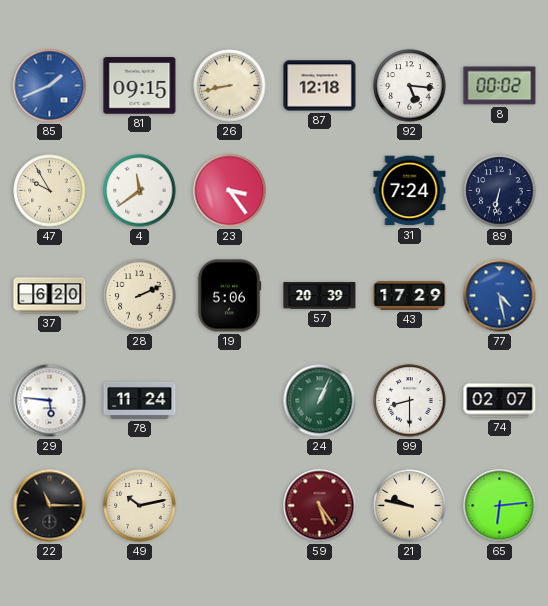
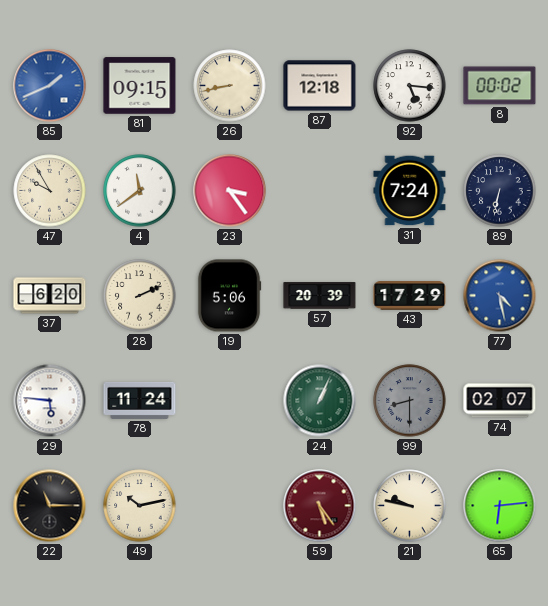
99 dial: white -> grey
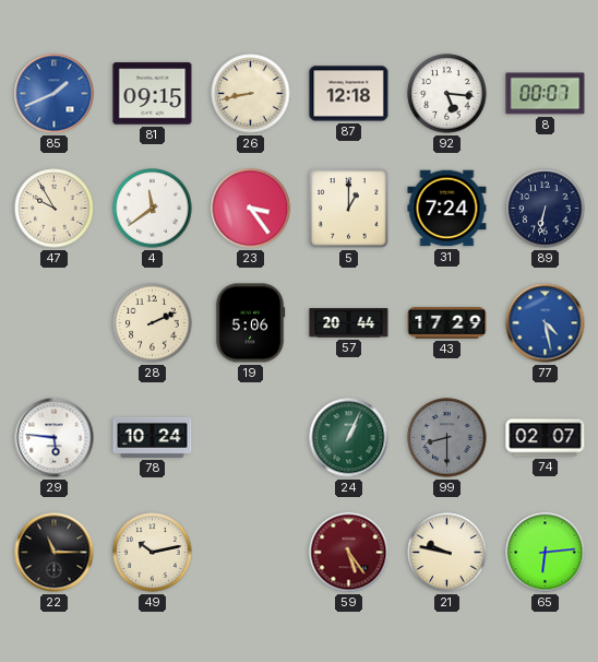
8: 00:02 -> 00:07
5: none -> 1:00
37: 6:20 -> none
57: 20:39 -> 20:44
78: 11:24 -> 10:24
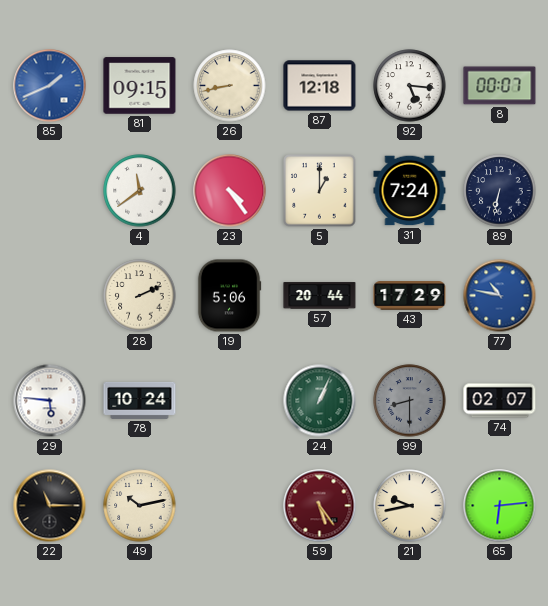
47: 9:55 -> none
23: 3:24 -> 4:24
77: 4:28 -> 10:47
21: 9:47 -> 9:43
